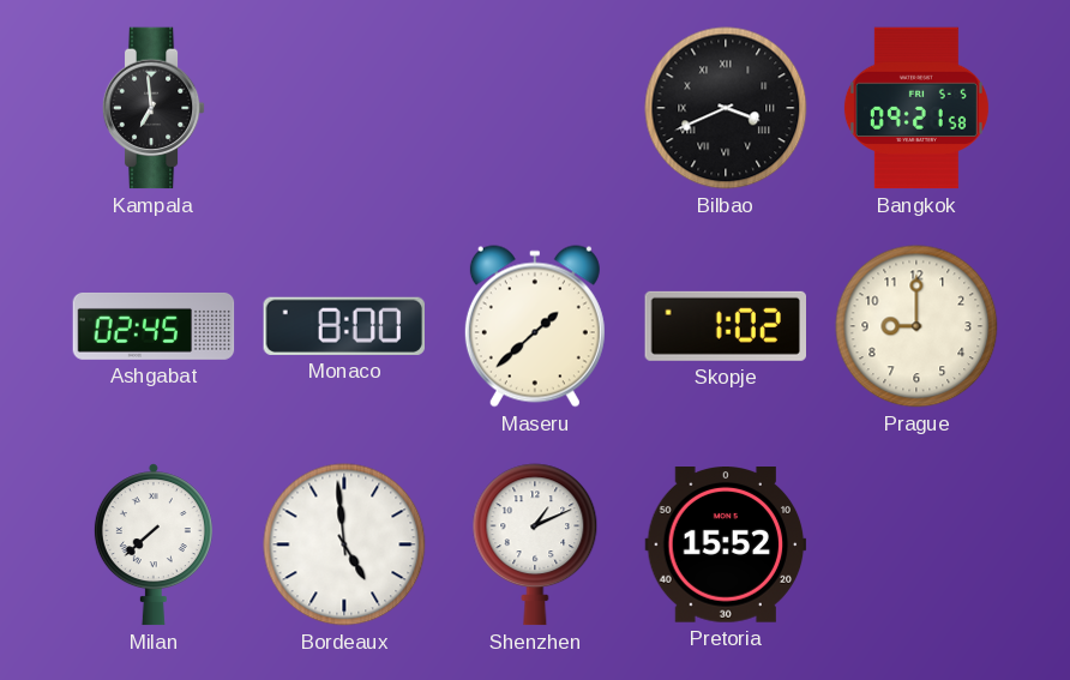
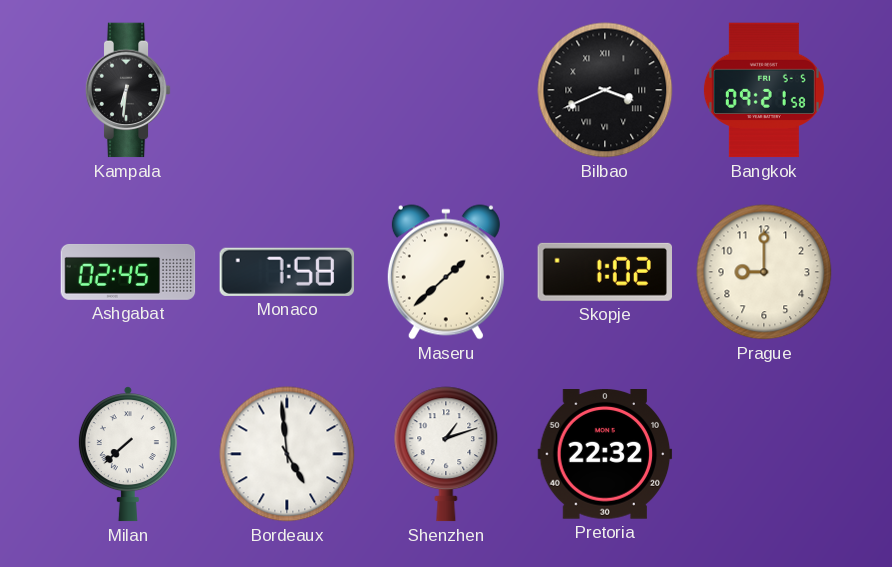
Kampala: 6:59 -> 6:31
Monaco: 8:00 -> 7:58
Shenzhen: 1:11 -> 1:12
Pretoria: 15:52 -> 22:32
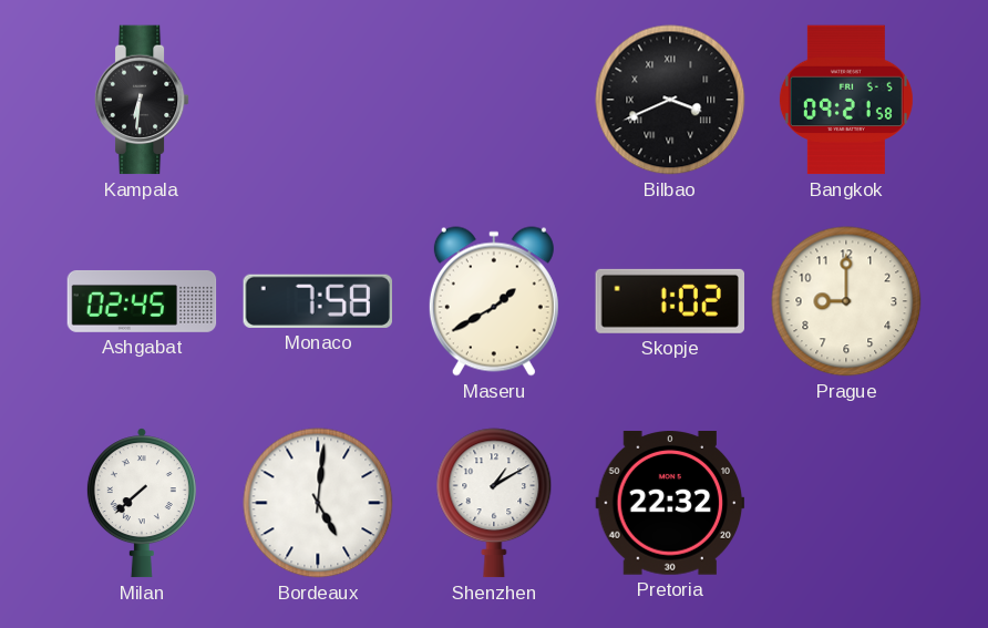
Maseru: 1:38 -> 1:40
Bordeaux: 4:59 -> 5:01
Shenzhen: 1:12 -> 1:10
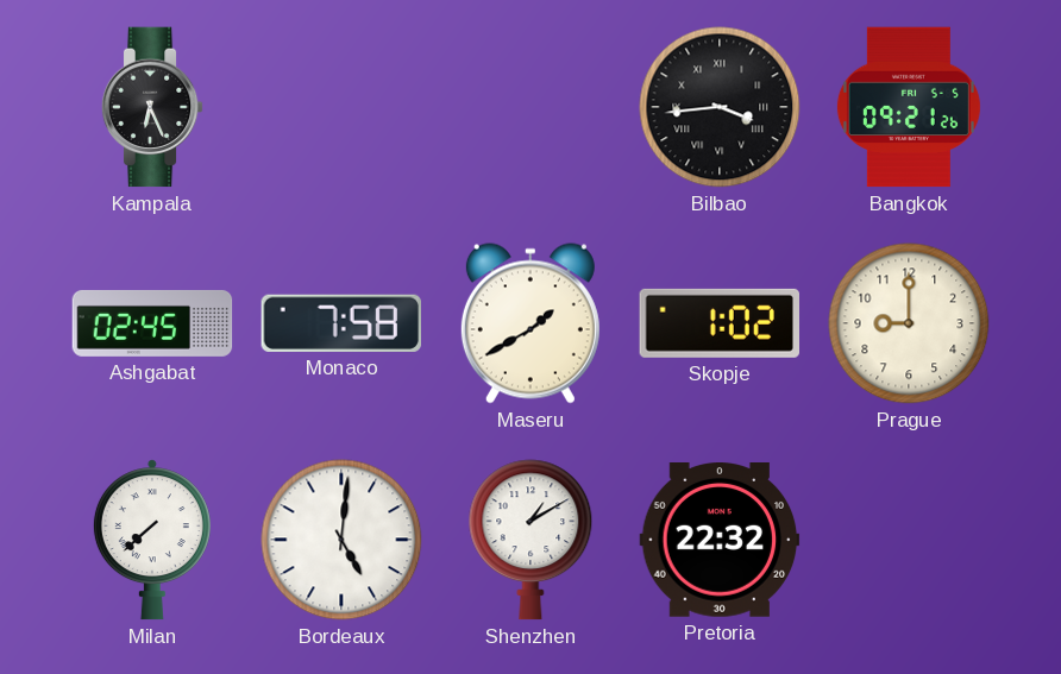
Kampala: 6:31 -> 6:26
Bilbao: 3:41 -> 3:44
Bangkok: 09:21:58 -> 09:21:26
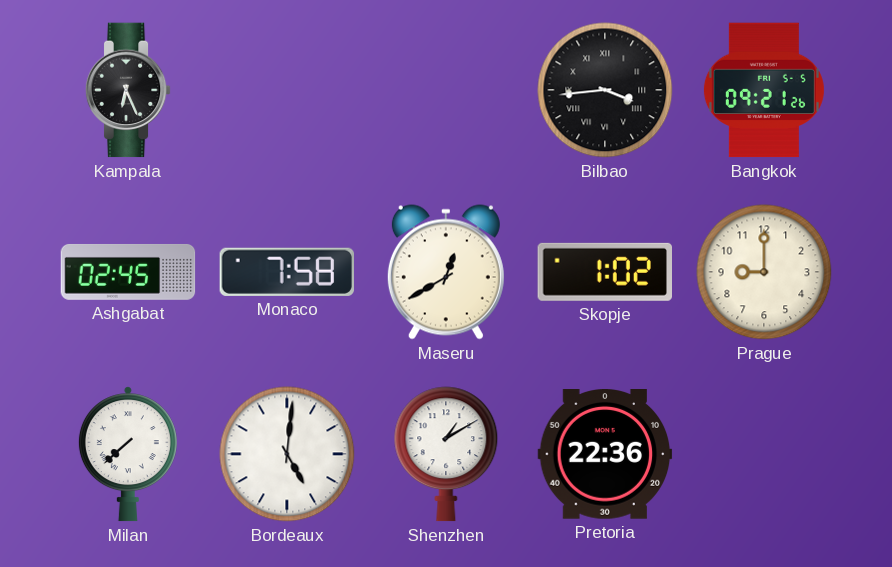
Maseru: 1:40 -> 12:40
Pretoria: 22:32 -> 22:36
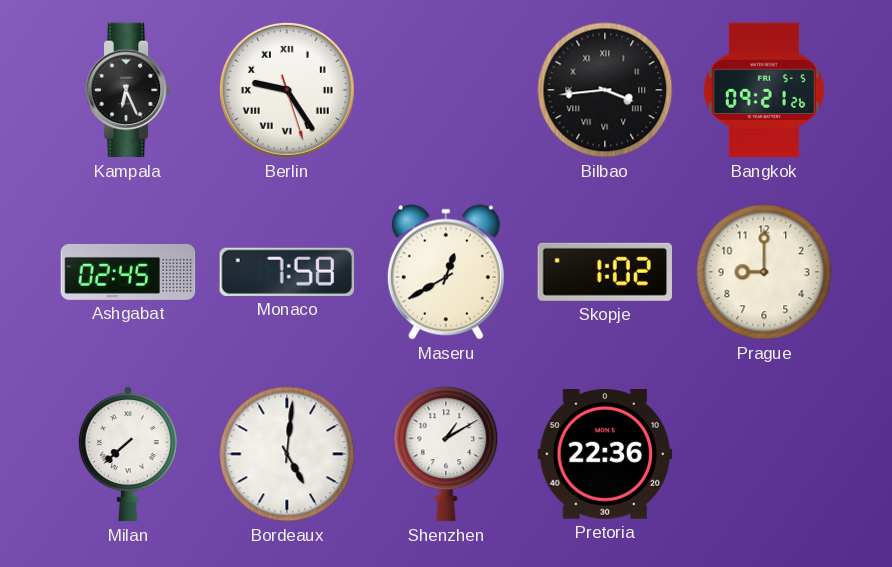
Berlin: none -> 9:24
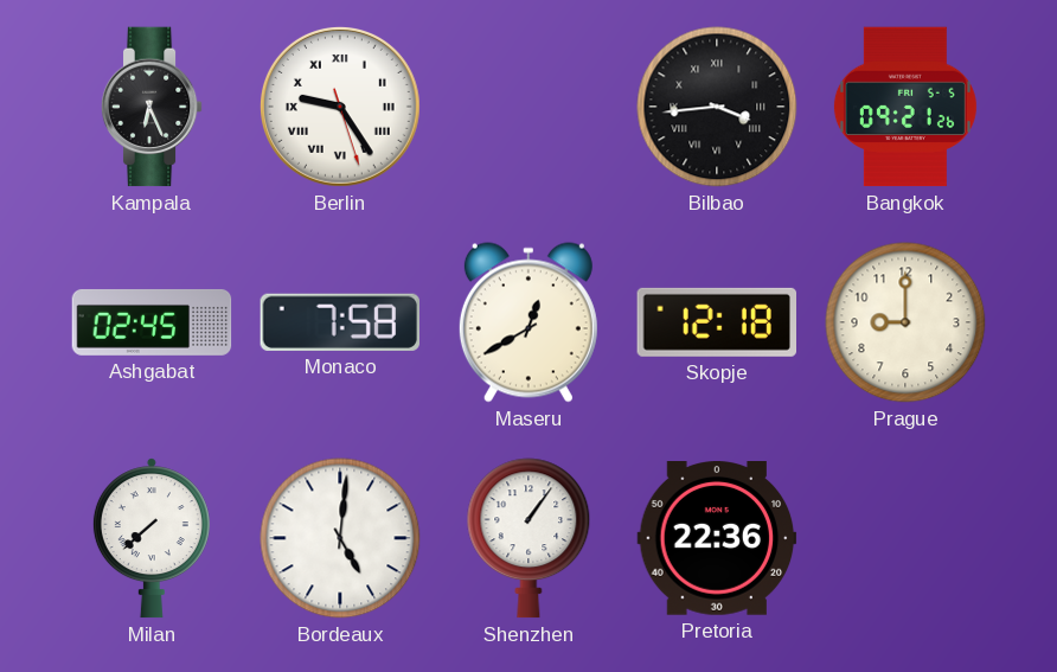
Skopje: 1:02 -> 12:18
Shenzhen: 1:10 -> 1:06
